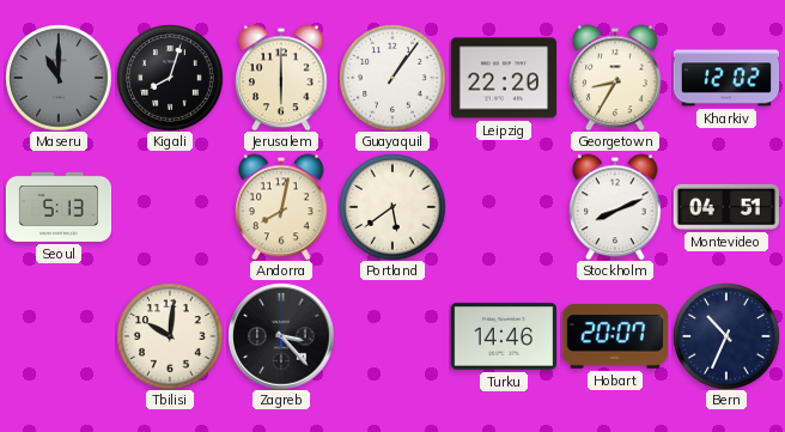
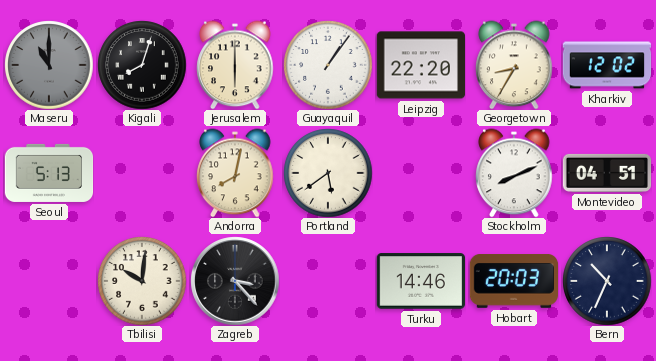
Hobart: 20:07 -> 20:03
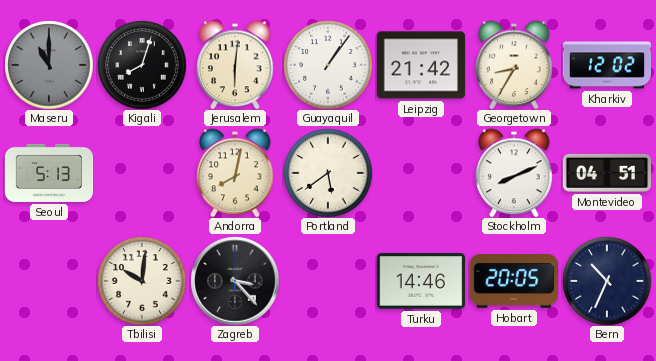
Jerusalem: 6:00 -> 6:01
Leipzig: 22:20 -> 21:42
Hobart: 20:03 -> 20:05
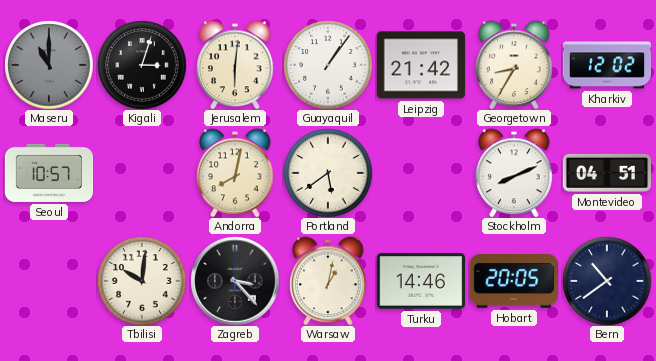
Kigali: 8:03 -> 3:03
Seoul: 5:13 -> 10:57
Warsaw: none -> 1:02
Bern: 10:34 -> 10:39
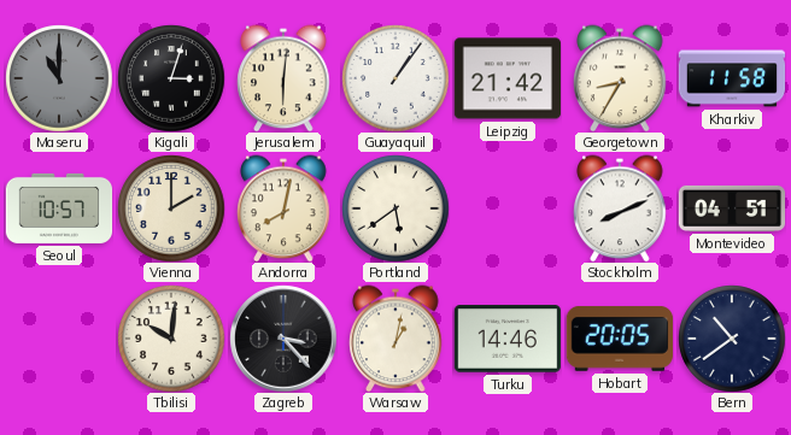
Kharkiv: 12:02 -> 11:58
Vienna: none -> 2:00
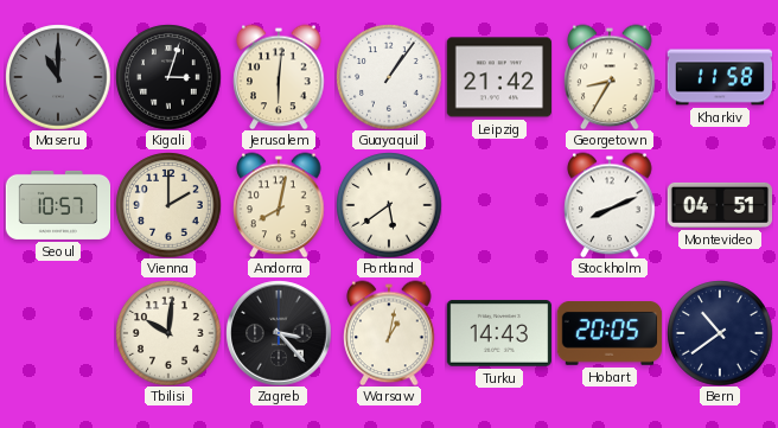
Turku: 14:46 -> 14:43
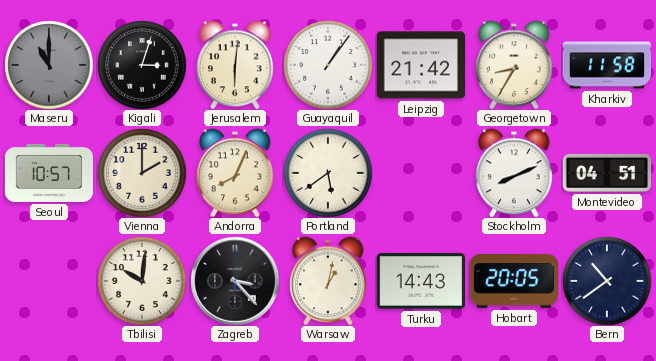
Andorra: 8:02 -> 8:04
